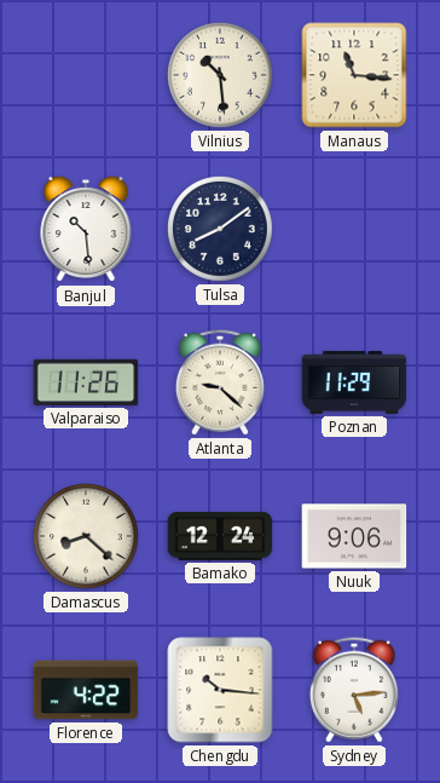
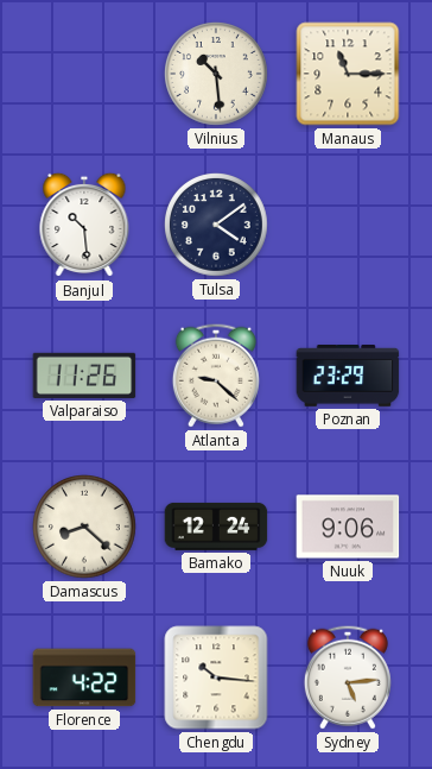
Manaus: 11:16 -> 11:15
Tulsa: 8:09 -> 4:09
Poznan: 11:29 -> 23:29
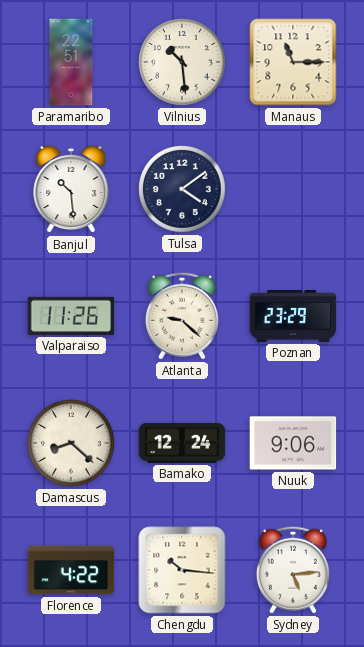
Paramaribo: none -> 22:51
